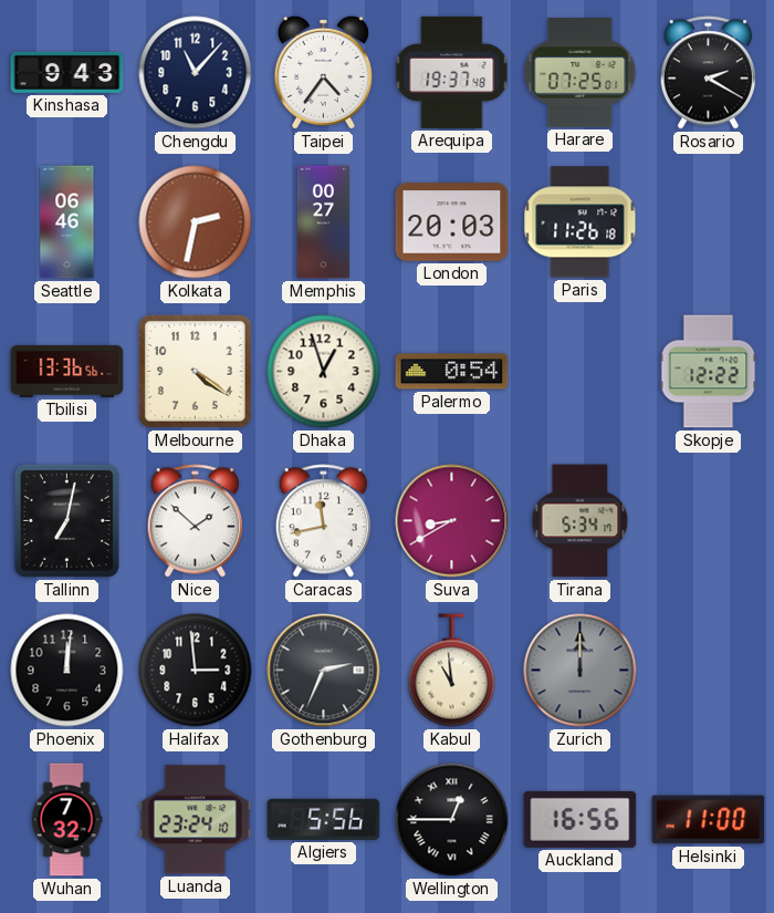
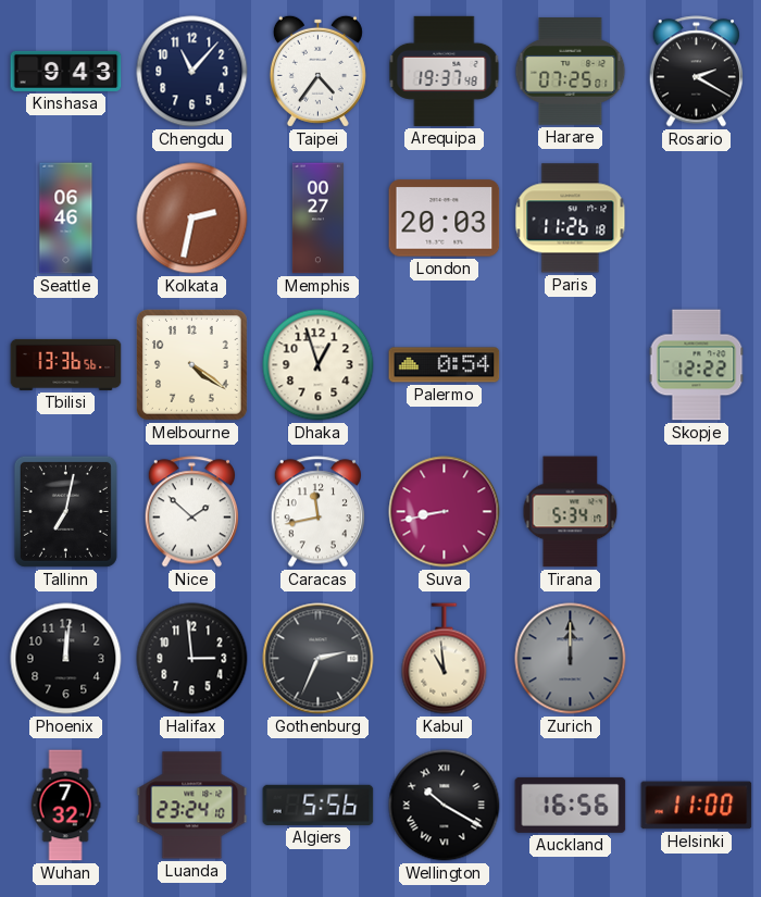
Suva: 8:40 -> 8:43
Wellington: 12:45 -> 10:20
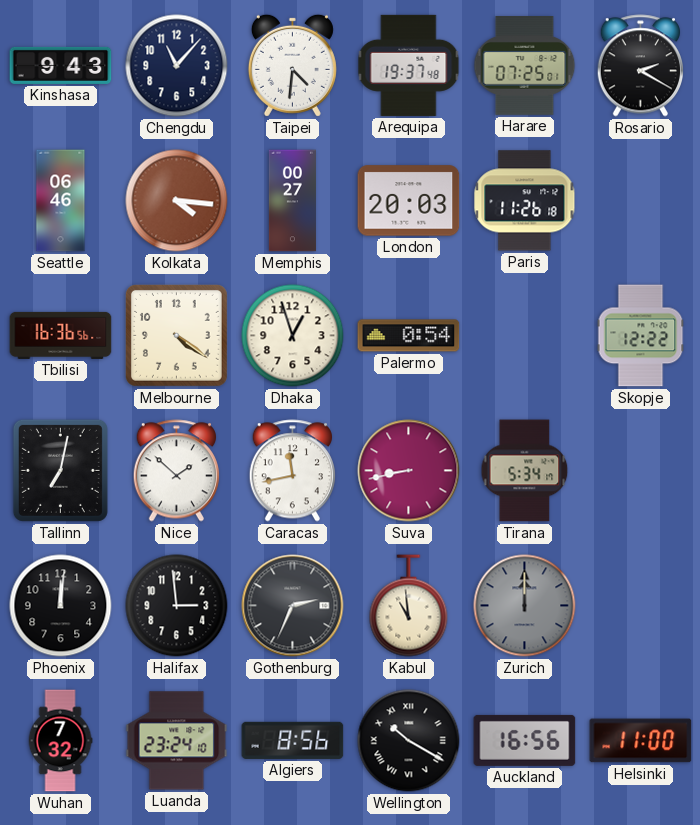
Taipei: 4:36 -> 4:31
Kolkata: 2:32 -> 4:16
Tbilisi: 13:36 -> 16:36
Algiers: 5:56 -> 8:56
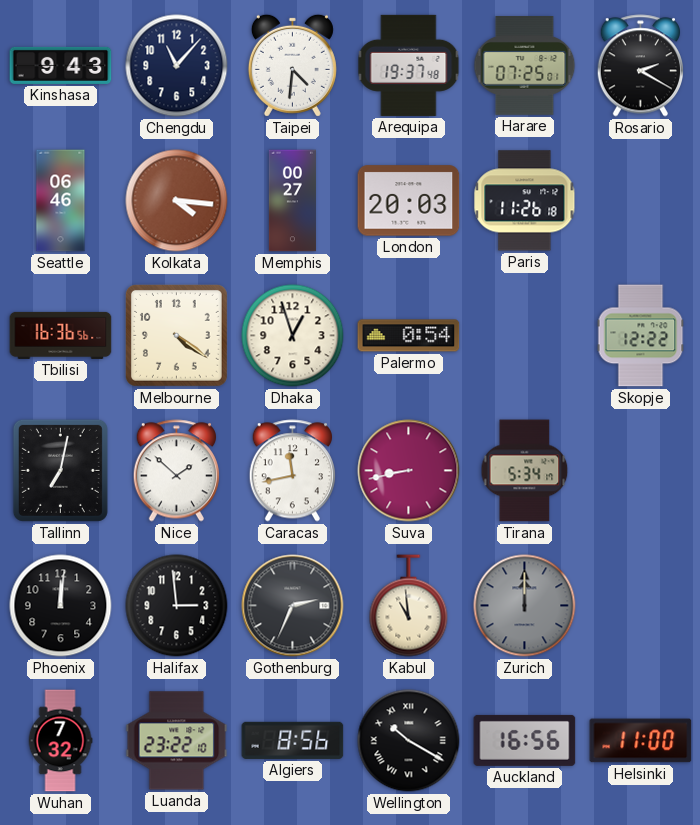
Luanda: 23:24 -> 23:22
